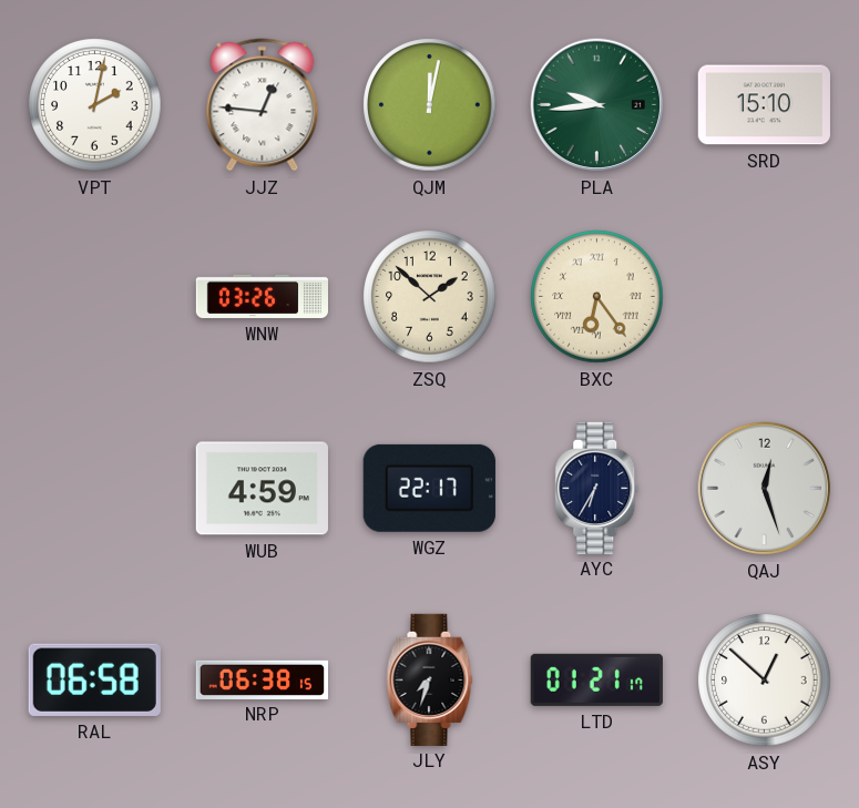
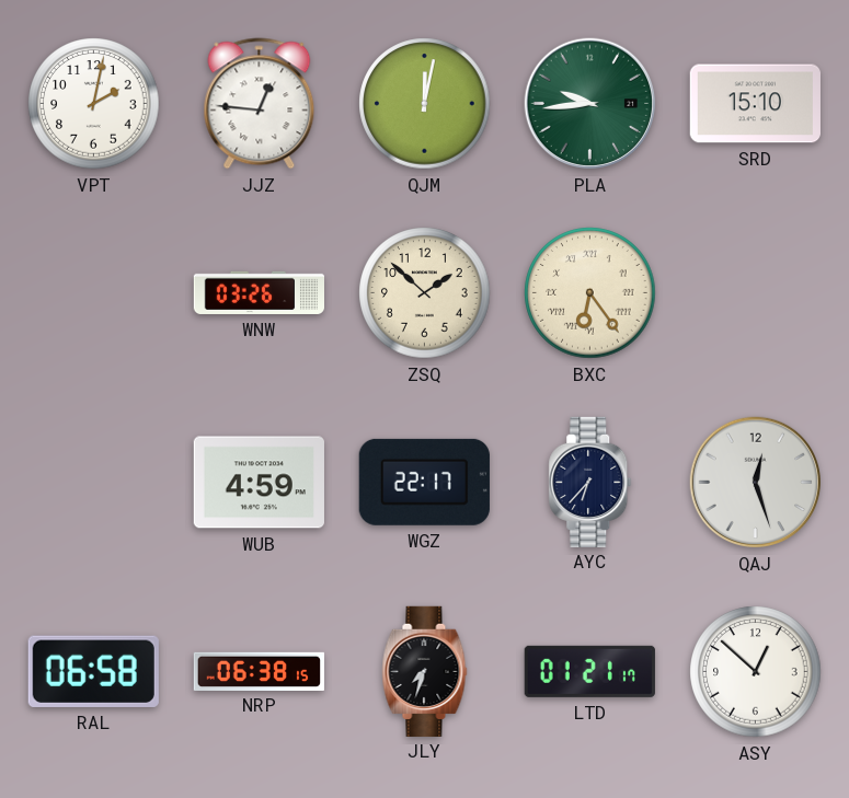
AYC: 6:35 -> 6:37
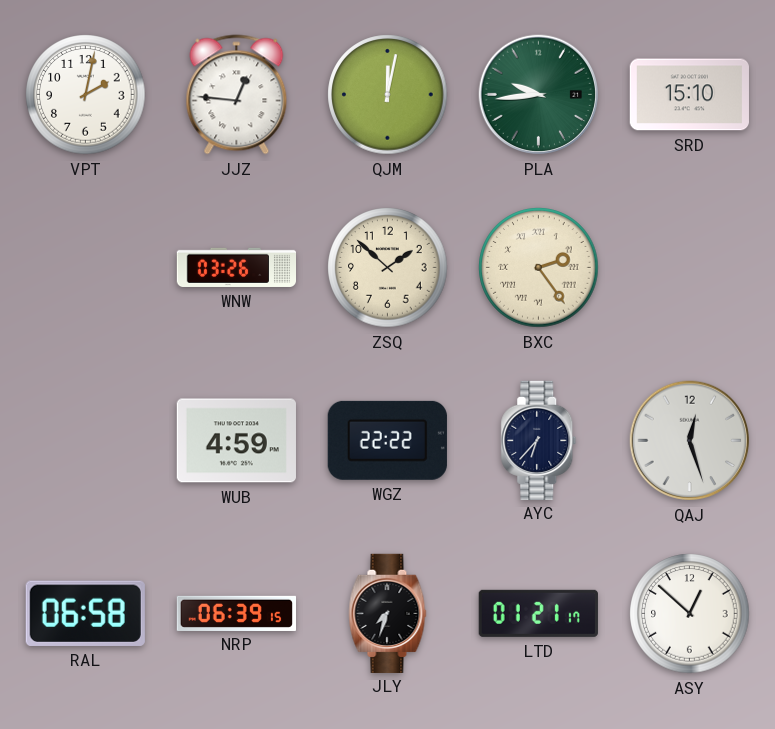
BXC: 6:24 -> 2:24
WGZ: 22:17 -> 22:22
NRP: 06:38 -> 06:39
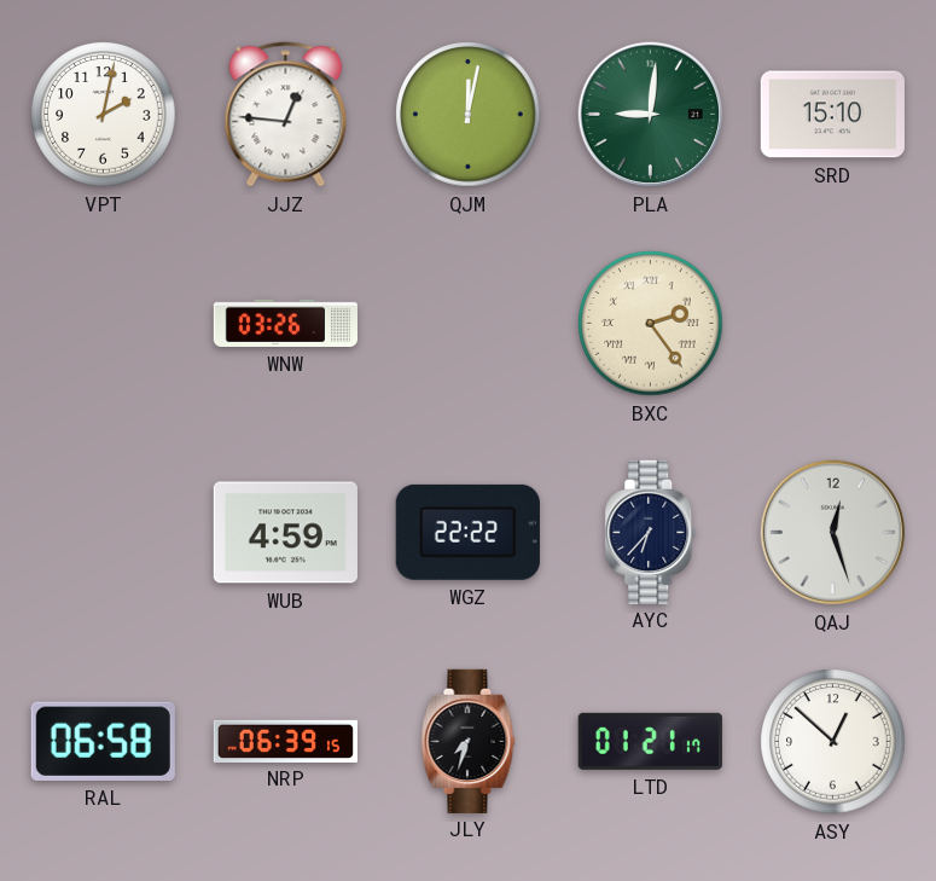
PLA: 9:44 -> 9:01
ZSQ: 1:52 -> none
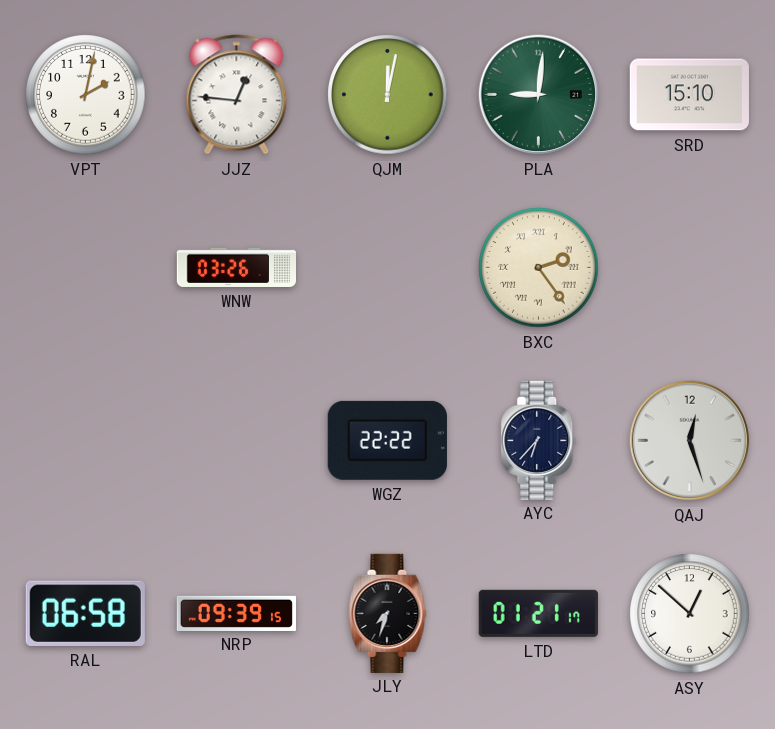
WUB: 4:59 -> none
NRP: 06:39 -> 09:39
